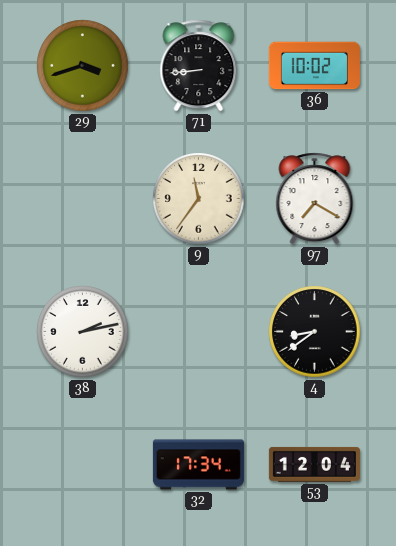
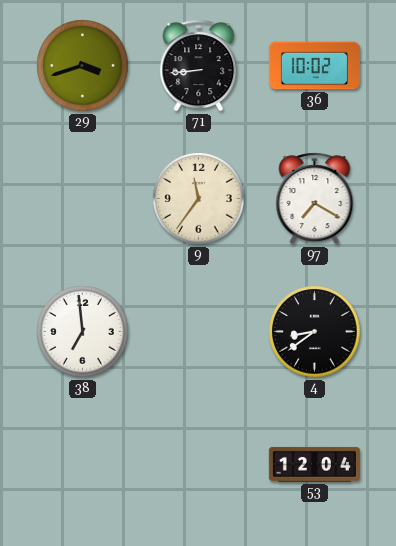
38: 2:13 -> 6:59
32: 17:34 -> none
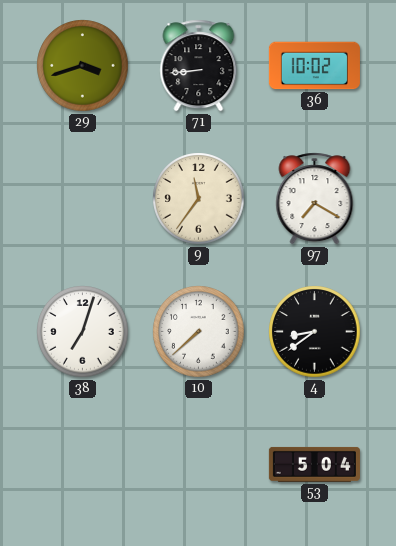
38: 6:59 -> 7:03
10: none -> 7:38
53: 12:04 -> 5:04
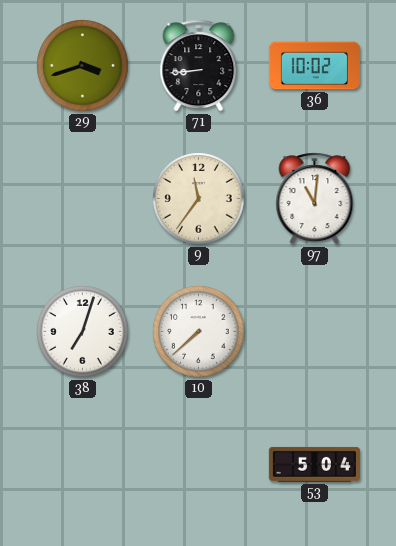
97: 7:20 -> 11:01
4: 8:39 -> none
